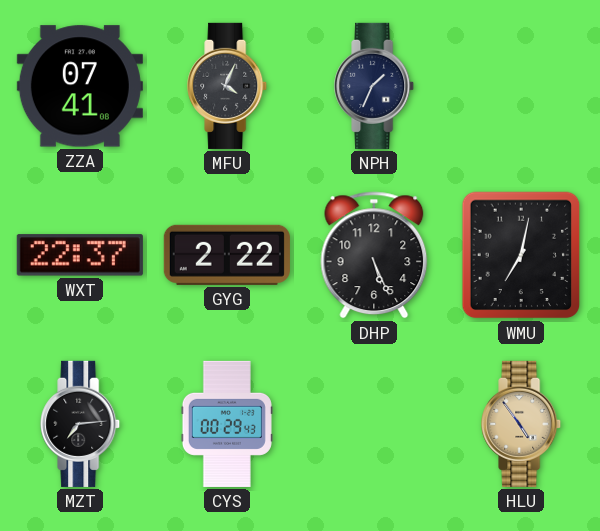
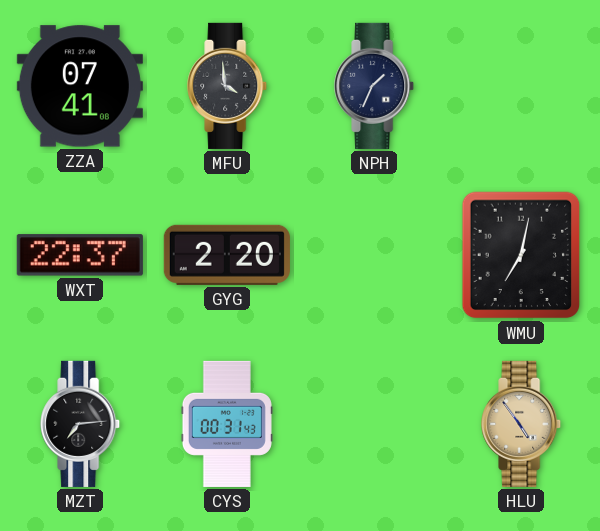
MFU: 4:04 -> 3:59
GYG: 2:22 -> 2:20
DHP: 5:26 -> none
CYS: 00:29 -> 00:31
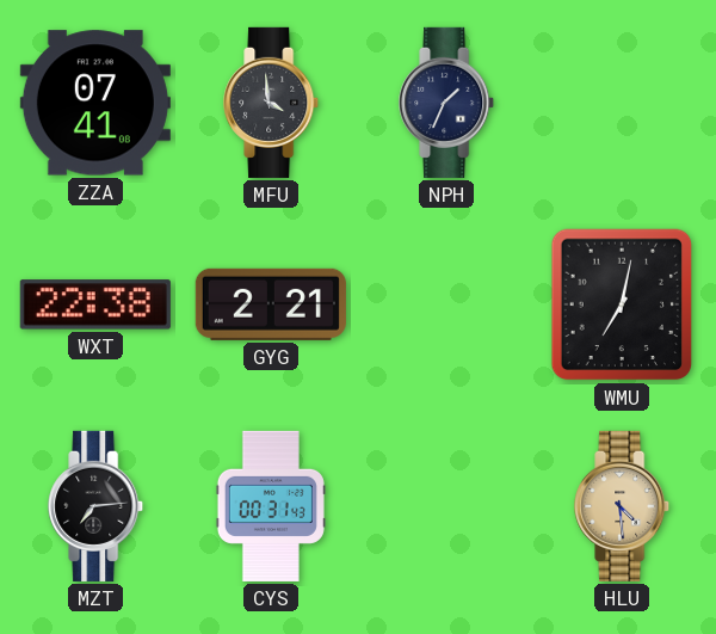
WXT: 22:37 -> 22:38
GYG: 2:20 -> 2:21
HLU: 4:54 -> 4:29
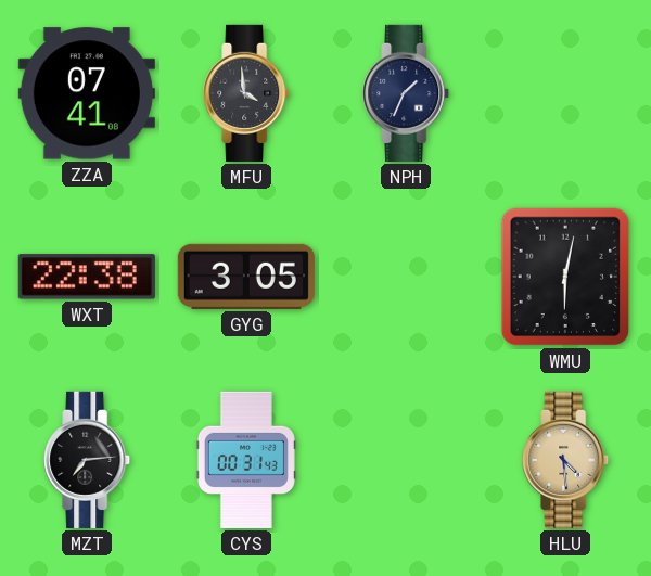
GYG: 2:21 -> 3:05
WMU: 7:02 -> 6:02
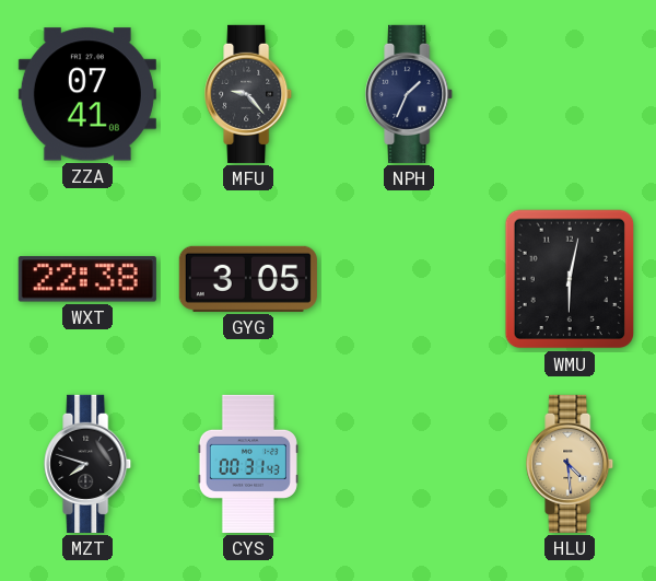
MFU: 3:59 -> 9:23
MZT: 7:14 -> 7:48
